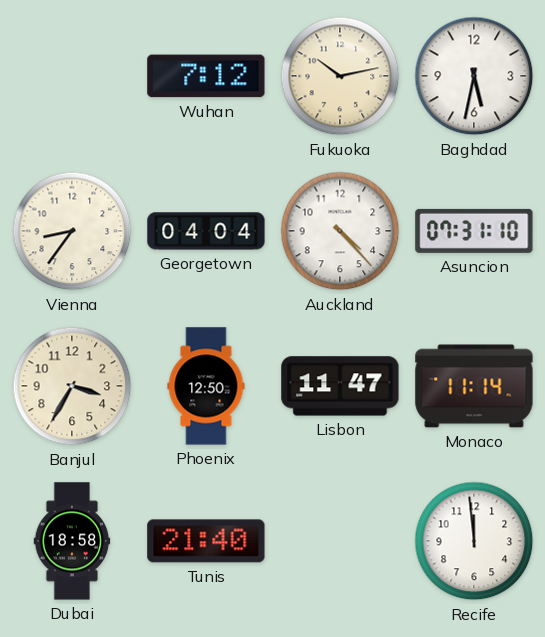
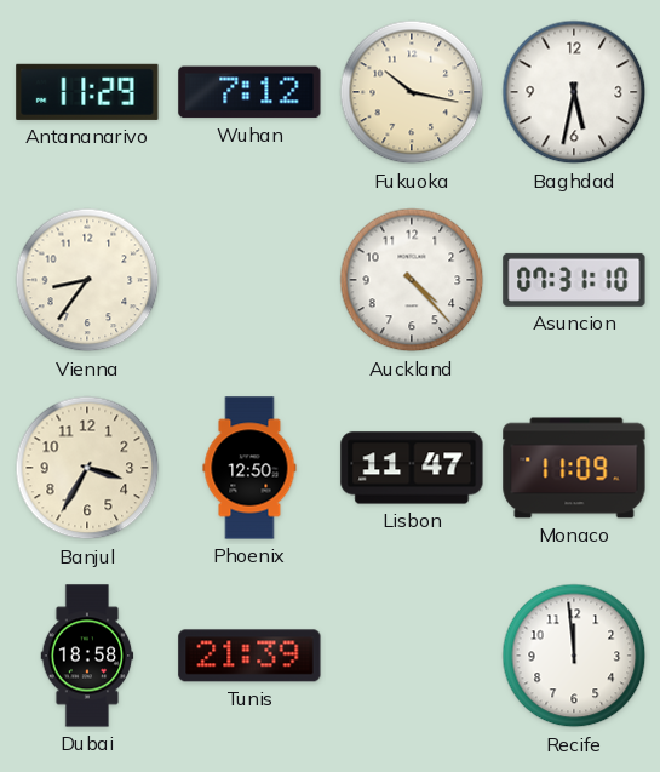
Antananarivo: none -> 11:29
Fukuoka: 10:13 -> 10:17
Georgetown: 04:04 -> none
Monaco: 11:14 -> 11:09
Tunis: 21:40 -> 21:39
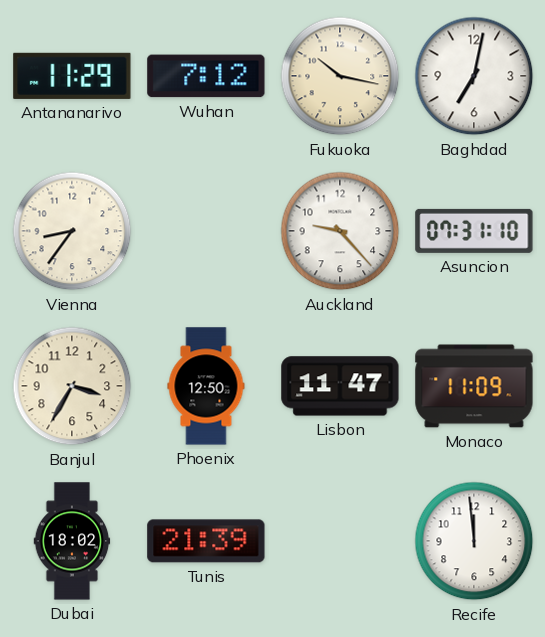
Baghdad: 5:32 -> 7:02
Auckland: 4:23 -> 9:23
Dubai: 18:58 -> 18:02
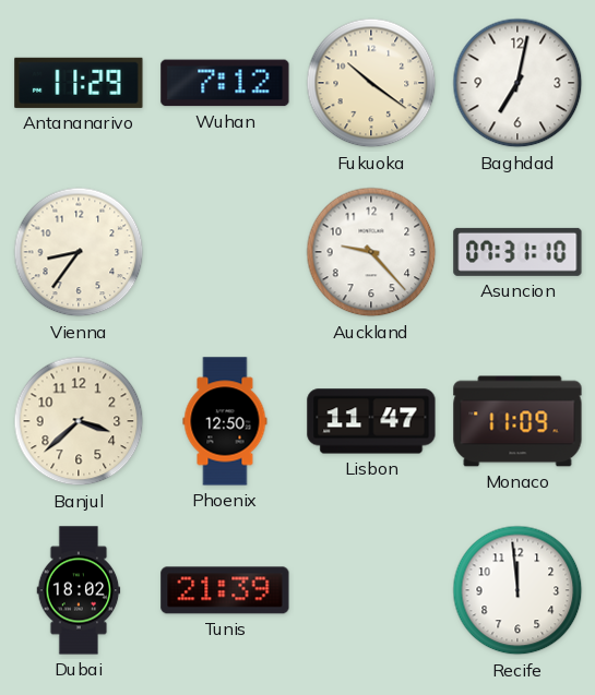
Fukuoka: 10:17 -> 10:21
Banjul: 3:35 -> 3:38
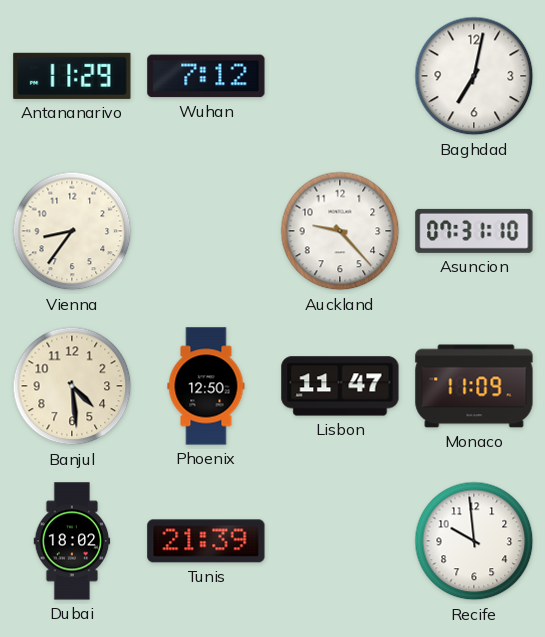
Fukuoka: 10:21 -> none
Banjul: 3:38 -> 4:29
Recife: 11:59 -> 9:59
